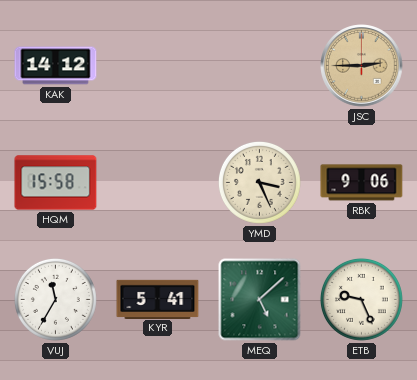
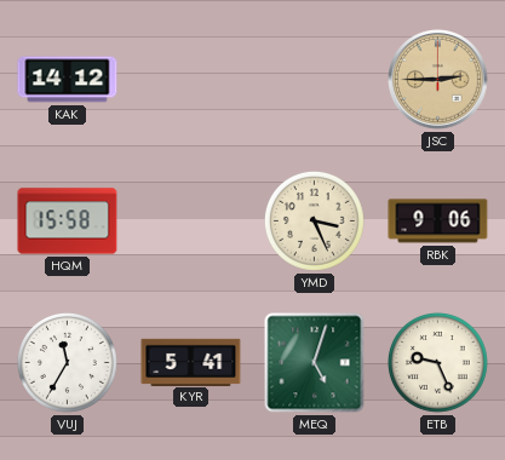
MEQ: 5:08 -> 5:03
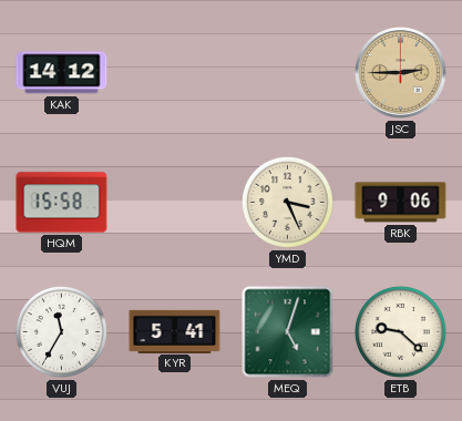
ETB: 9:26 -> 9:22
